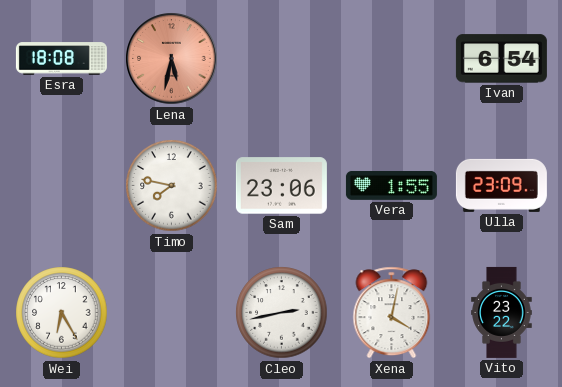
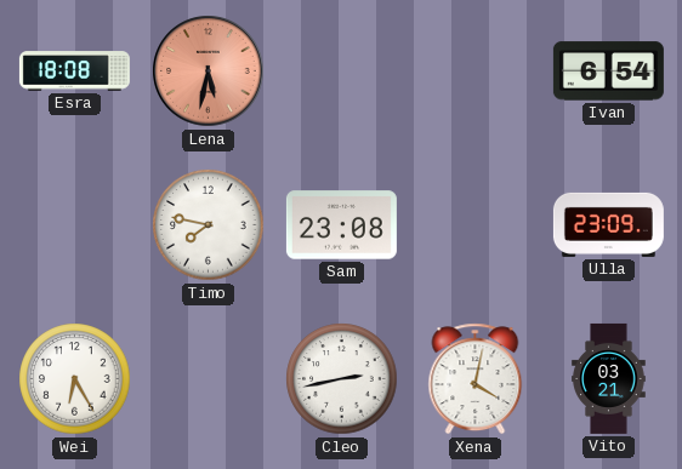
Sam: 23:06 -> 23:08
Vera: 1:55 -> none
Vito: 23:22 -> 03:21
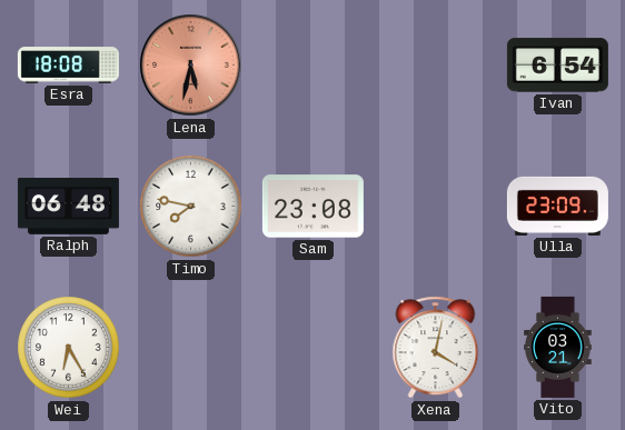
Ralph: none -> 06:48
Cleo: 2:43 -> none
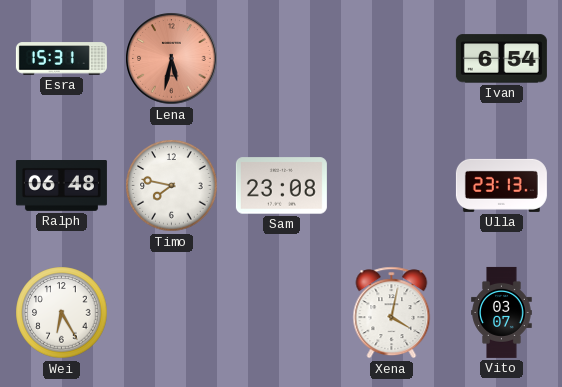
Esra: 18:08 -> 15:31
Ulla: 23:09 -> 23:13
Vito: 03:21 -> 03:07
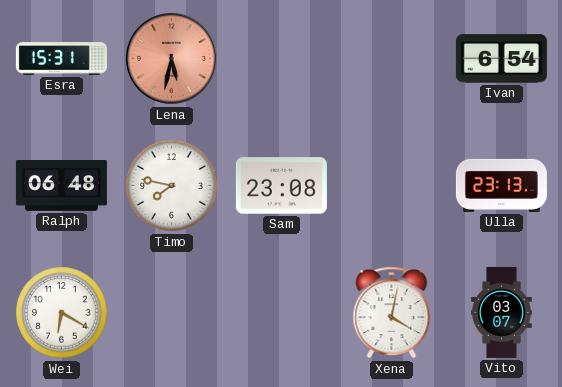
Wei: 6:25 -> 6:20
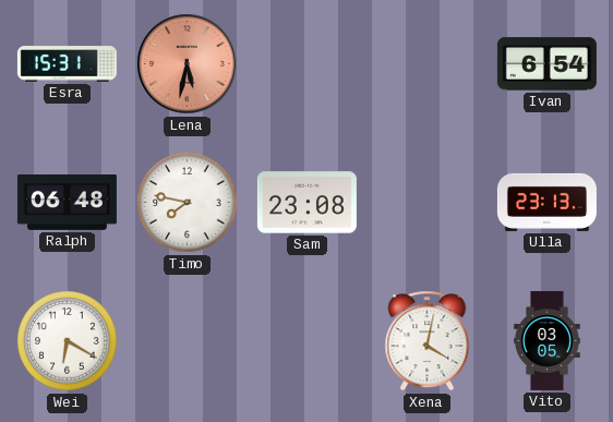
Vito: 03:07 -> 03:05
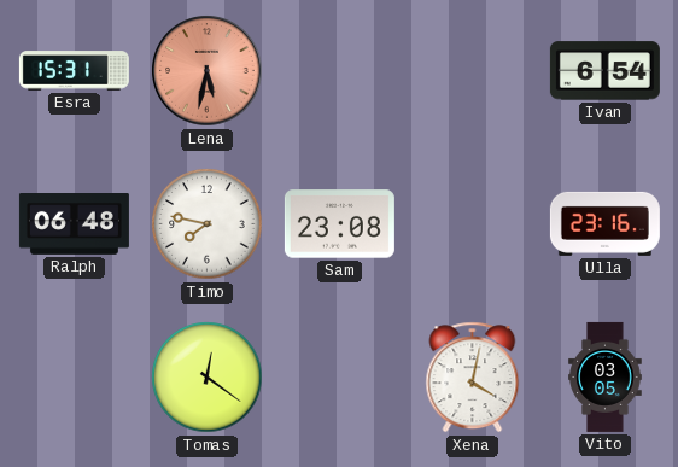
Ulla: 23:13 -> 23:16
Wei: 6:20 -> none
Tomas: none -> 12:21
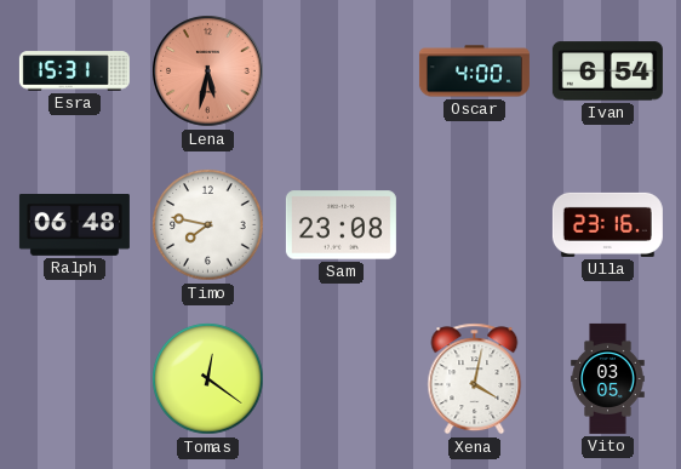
Oscar: none -> 4:00
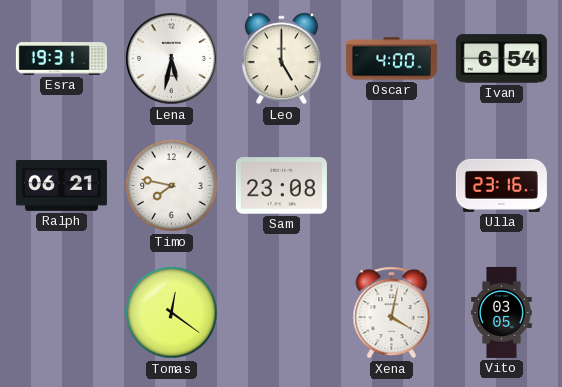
Esra: 15:31 -> 19:31
Lena dial: salmon -> white
Leo: none -> 5:00
Ralph: 06:48 -> 06:21
